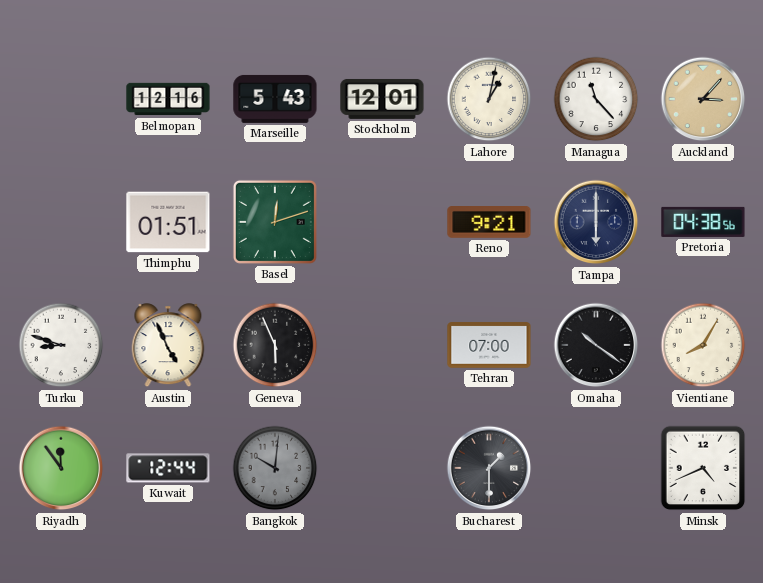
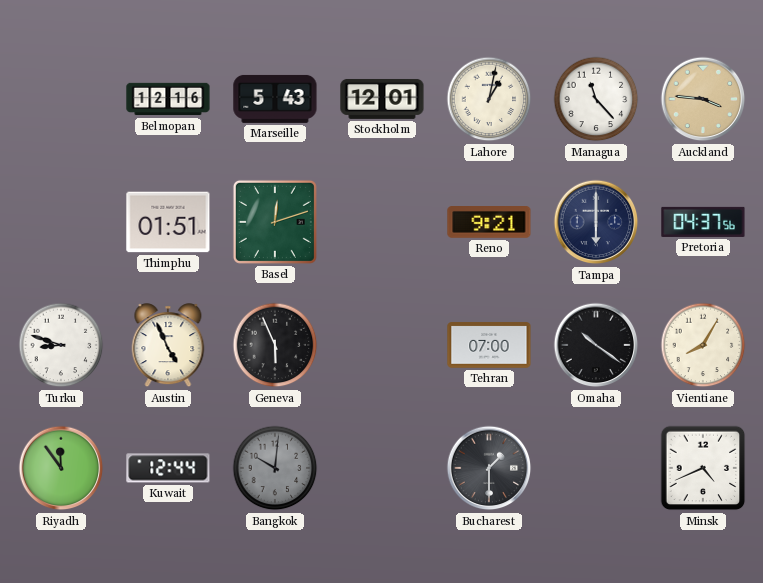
Auckland: 3:07 -> 3:46
Pretoria: 04:38 -> 04:37
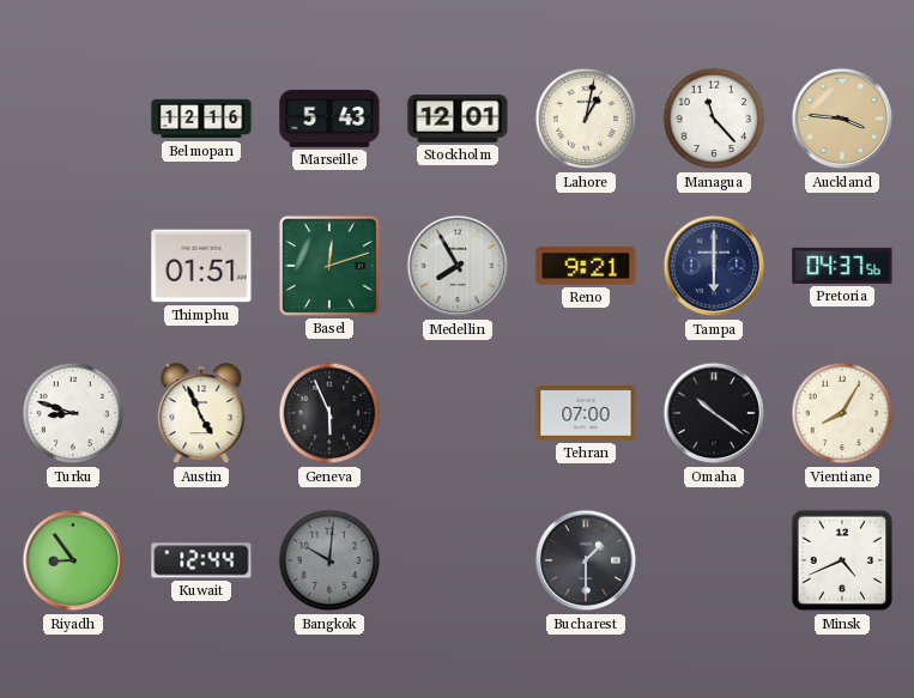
Medellin: none -> 7:55
Riyadh: 11:54 -> 8:54
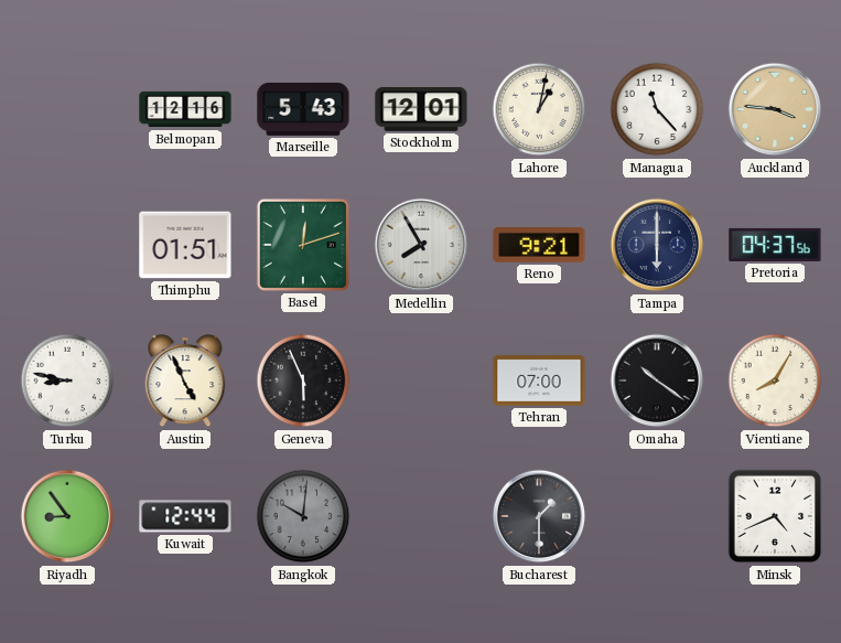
Turku: 8:48 -> 8:47
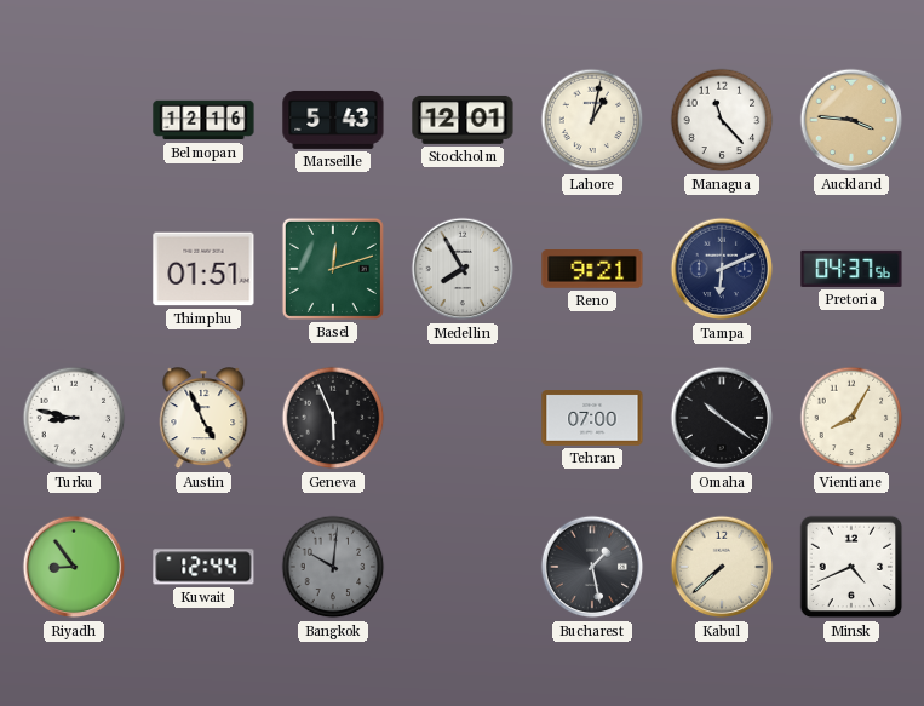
Tampa: 6:00 -> 6:11
Bucharest: 1:30 -> 1:28
Kabul: none -> 7:38
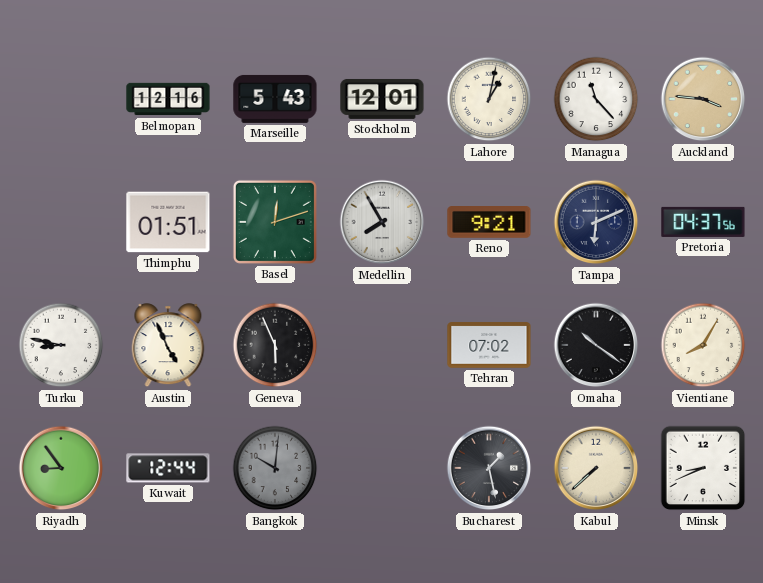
Tehran: 07:00 -> 07:02
Minsk: 4:41 -> 8:41
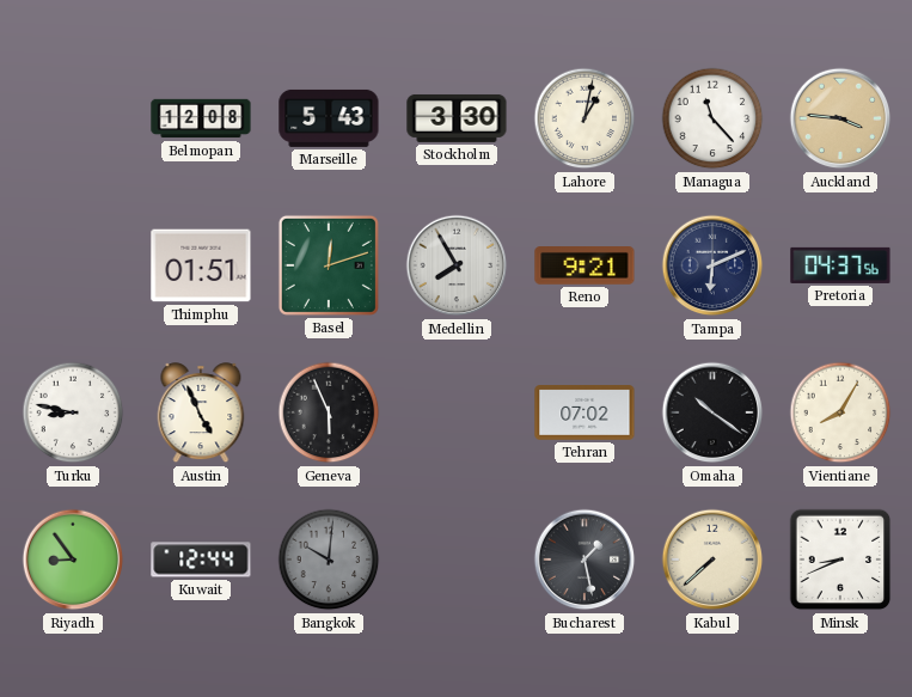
Belmopan: 12:16 -> 12:08
Stockholm: 12:01 -> 3:30
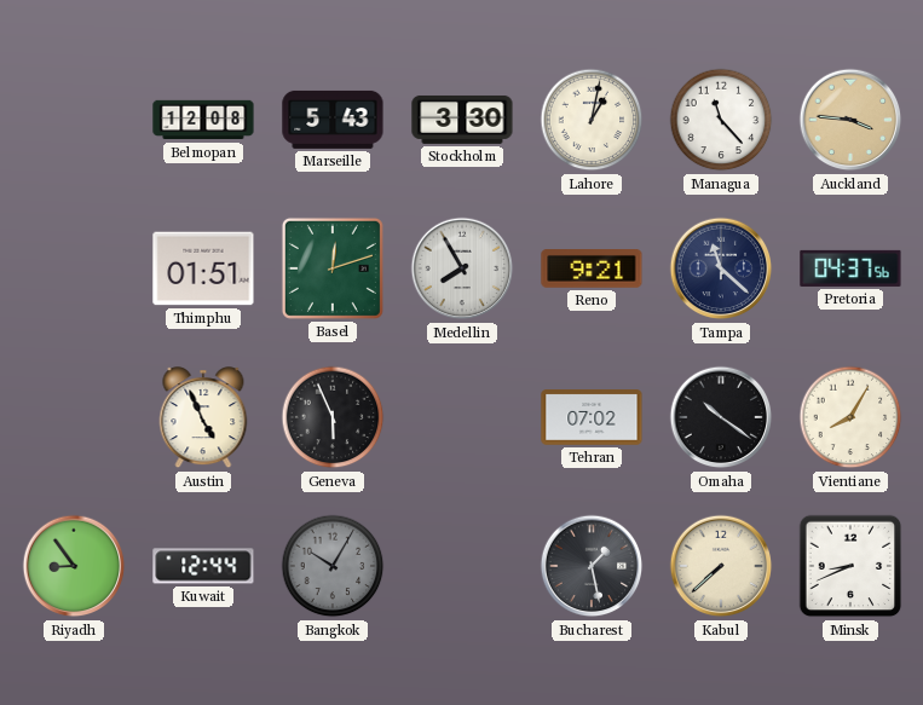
Tampa: 6:11 -> 11:22
Turku: 8:47 -> none
Bangkok: 10:01 -> 10:05
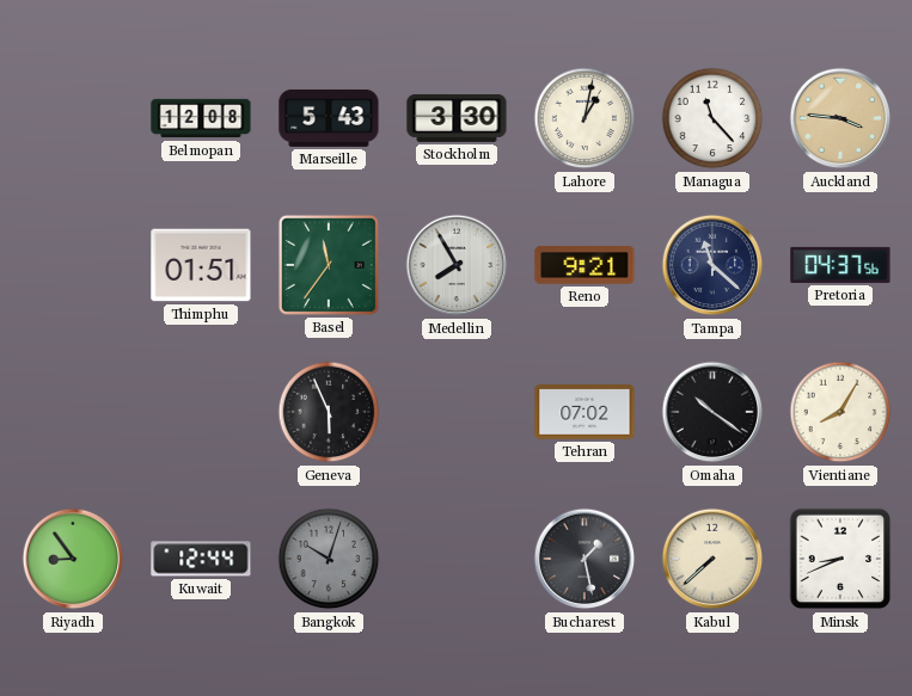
Basel: 12:12 -> 11:36
Austin: 4:56 -> none
Bangkok: 10:05 -> 10:03
